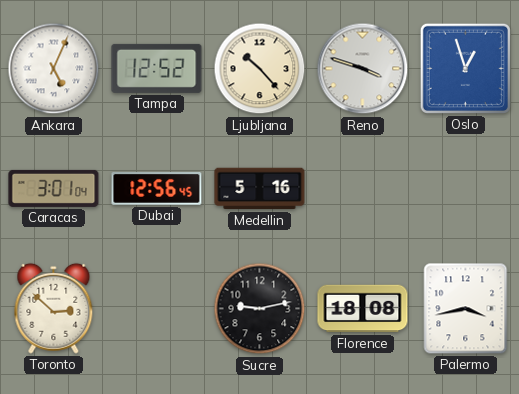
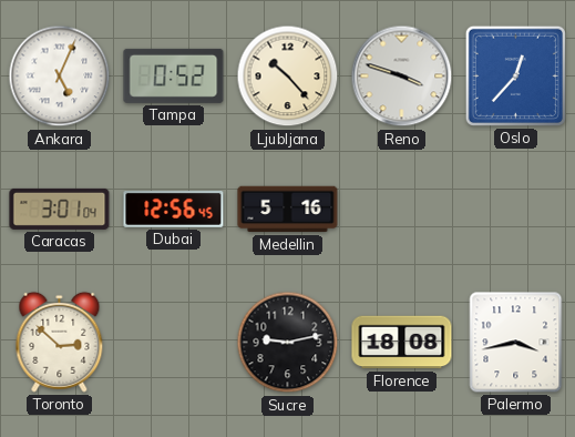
Tampa: 12:52 -> 0:52
Oslo: 12:57 -> 12:37
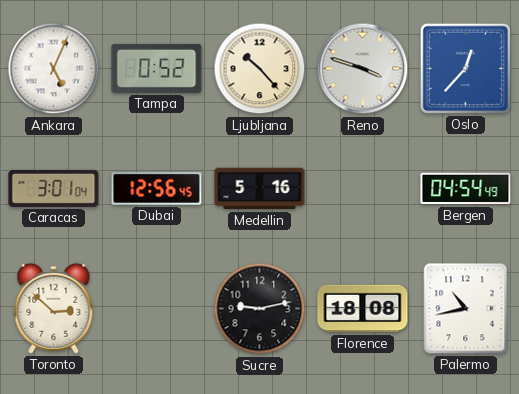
Bergen: none -> 04:54
Palermo: 3:43 -> 10:43
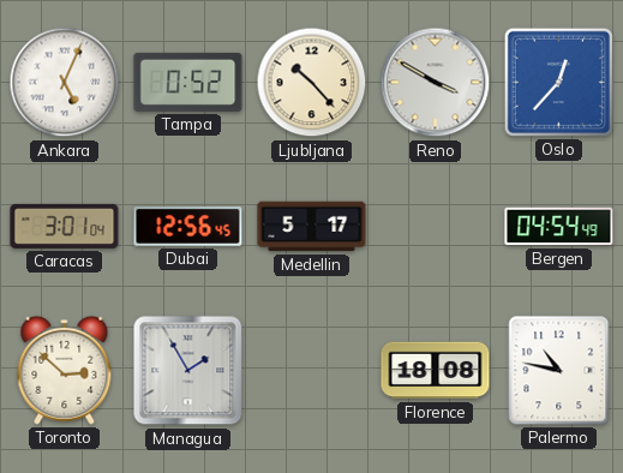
Reno: 3:48 -> 3:50
Medellin: 5:16 -> 5:17
Managua: none -> 1:55
Sucre: 9:13 -> none
Palermo: 10:43 -> 10:47
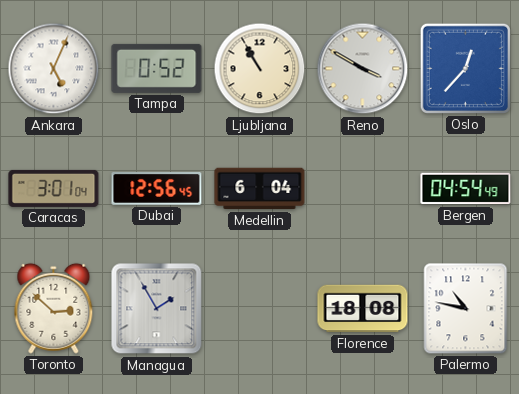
Ljubljana: 10:23 -> 10:55
Medellin: 5:17 -> 6:04
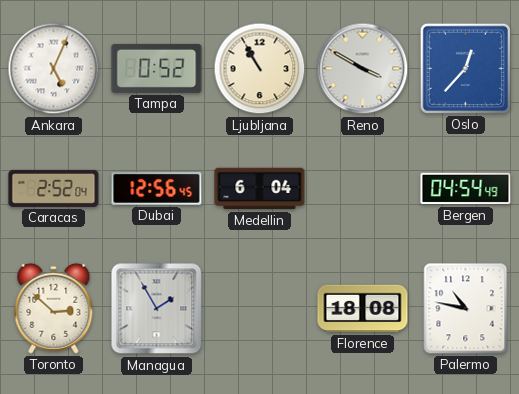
Caracas: 3:01 -> 2:52
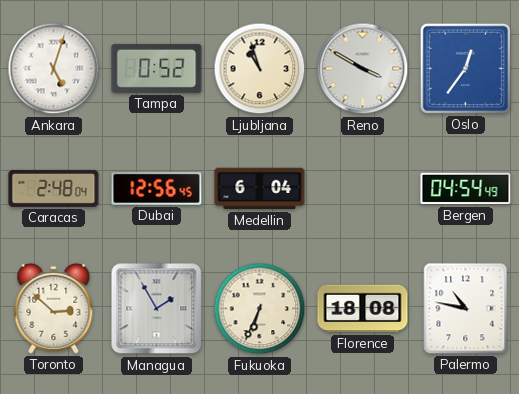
Ankara: 5:04 -> 5:03
Ljubljana: 10:55 -> 10:57
Oslo: 12:37 -> 12:36
Caracas: 2:52 -> 2:48
Fukuoka: none -> 6:34
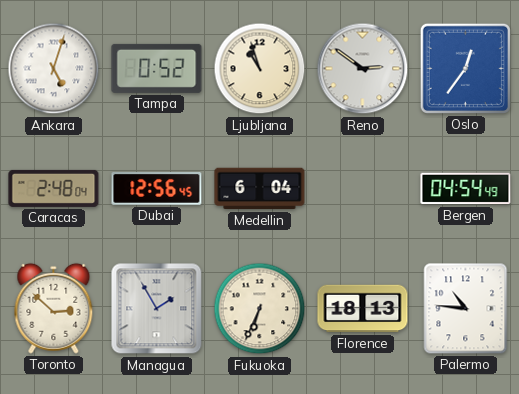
Reno: 3:50 -> 2:51
Florence: 18:08 -> 18:13
Palermo: 10:47 -> 10:46
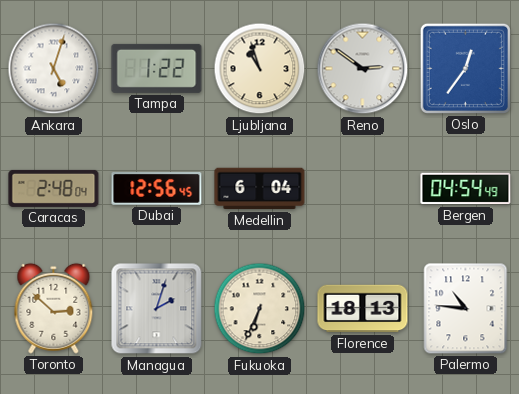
Tampa: 0:52 -> 1:22
Managua: 1:55 -> 2:03
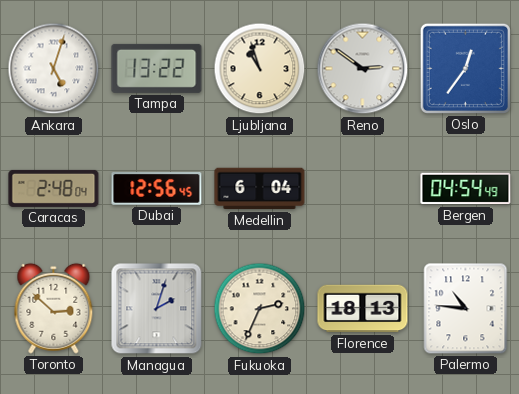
Tampa: 1:22 -> 13:22
Fukuoka: 6:34 -> 2:34
